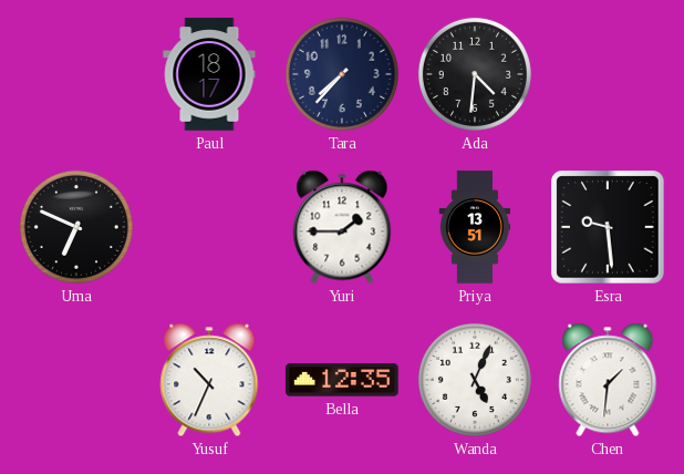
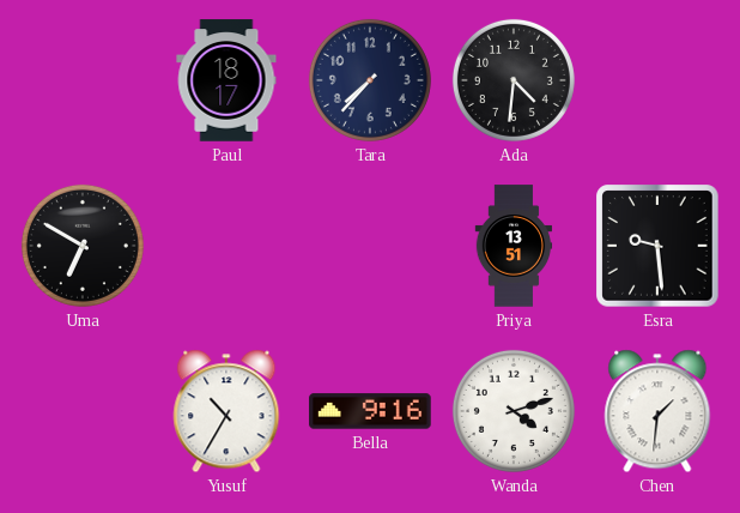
Uma: 6:49 -> 6:50
Yuri: 1:45 -> none
Yusuf: 10:34 -> 10:35
Bella: 12:35 -> 9:16
Wanda: 5:04 -> 4:12
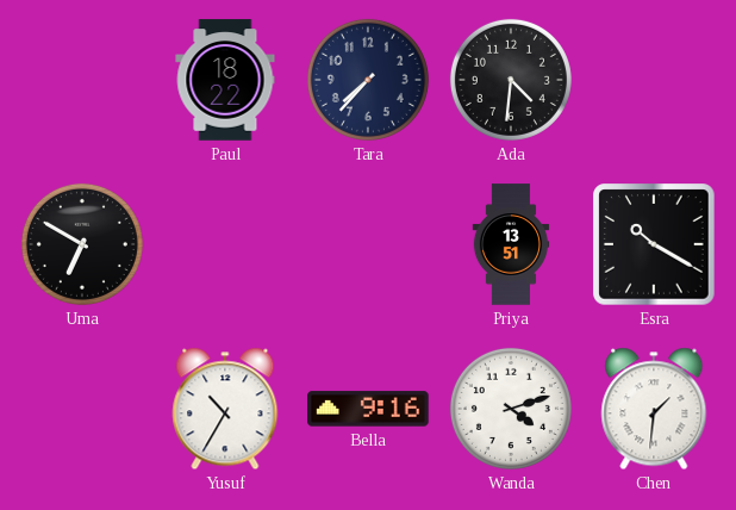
Paul: 18:17 -> 18:22
Esra: 9:29 -> 10:20
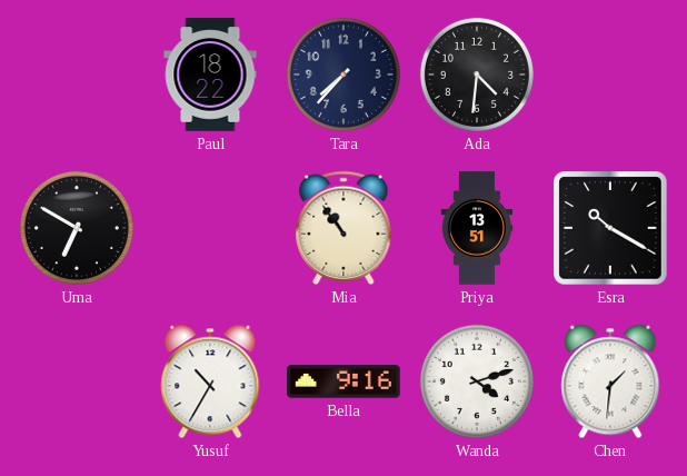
Mia: none -> 10:54
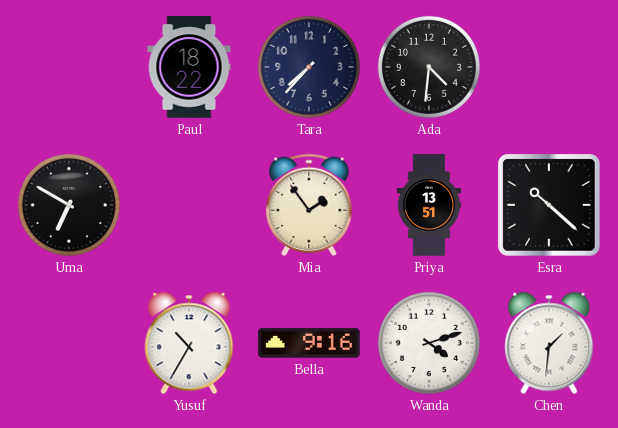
Mia: 10:54 -> 1:54
Esra: 10:20 -> 10:22
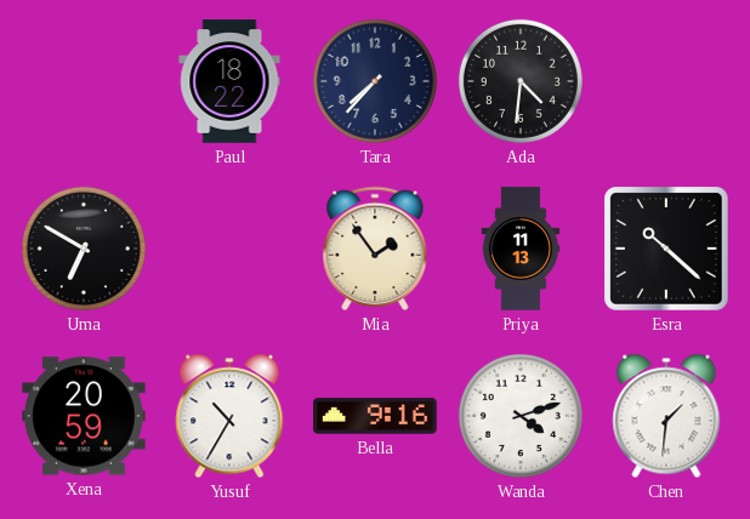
Priya: 13:51 -> 11:13
Xena: none -> 20:59
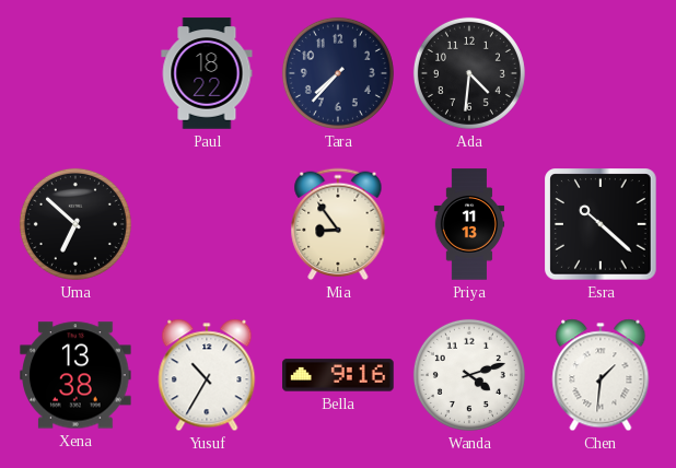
Uma: 6:50 -> 6:52
Mia: 1:54 -> 8:54
Xena: 20:59 -> 13:38
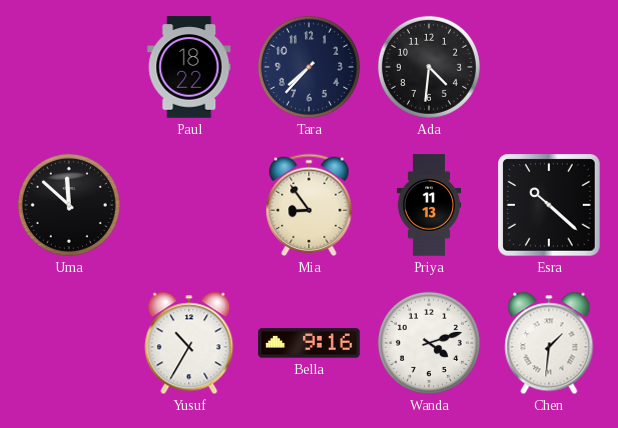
Uma: 6:52 -> 11:52
Xena: 13:38 -> none
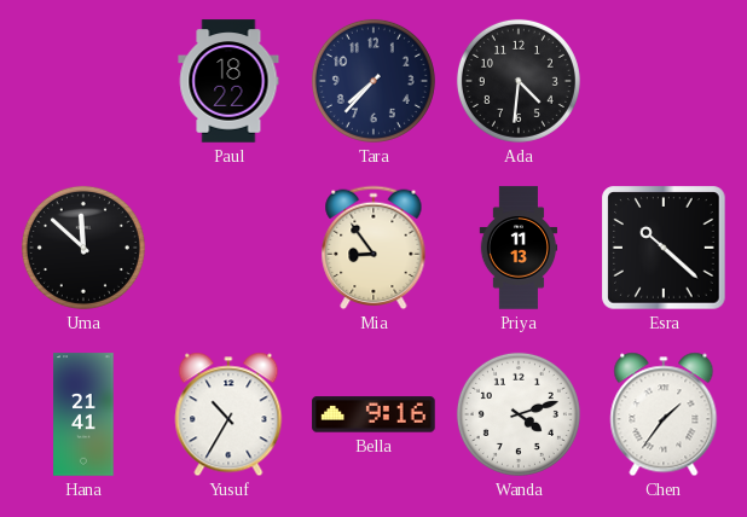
Hana: none -> 21:41
Chen: 1:31 -> 1:36
